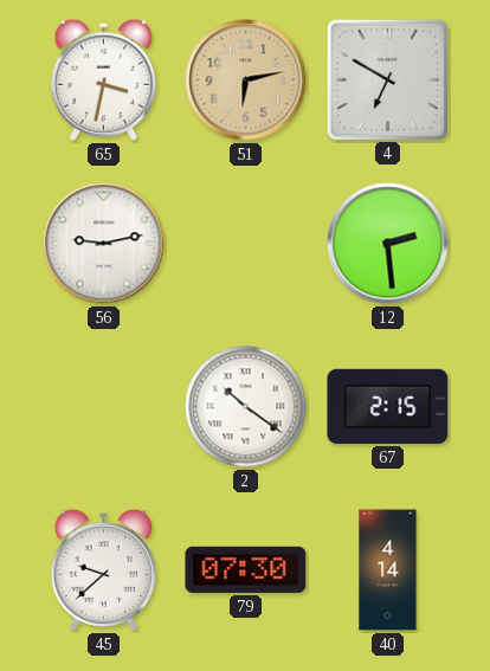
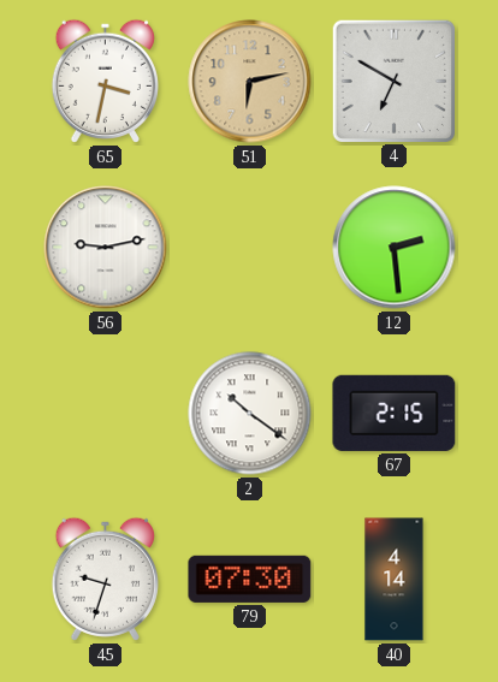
45: 9:38 -> 9:33
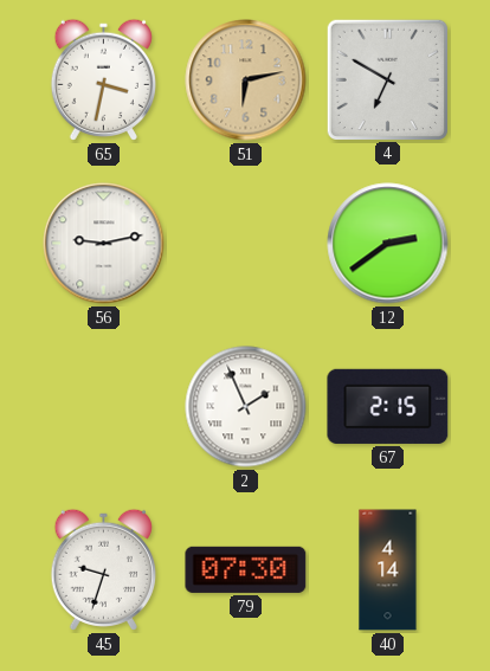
12: 2:29 -> 2:39
2: 10:21 -> 1:56
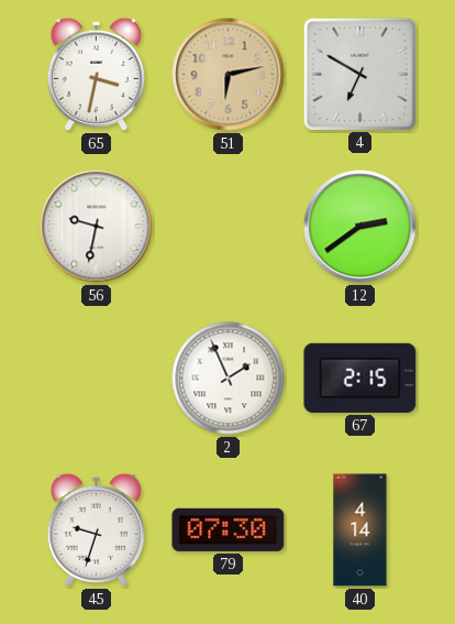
56: 9:13 -> 9:32
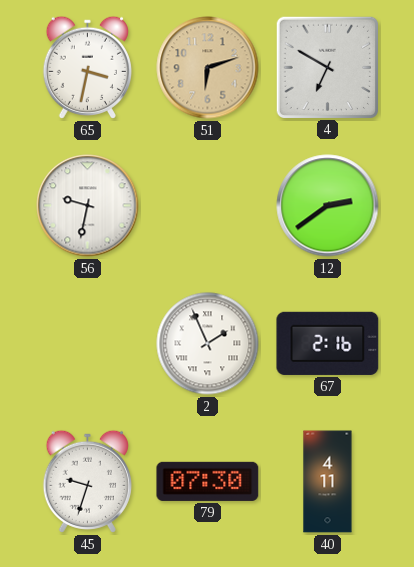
51: 6:13 -> 6:12
67: 2:15 -> 2:16
40: 4:14 -> 4:11
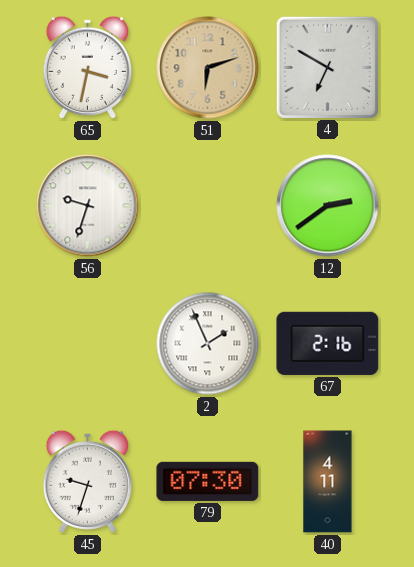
56: 9:32 -> 9:33
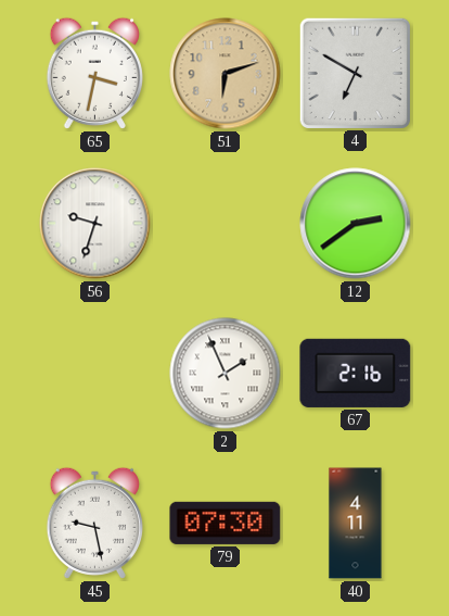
45: 9:33 -> 9:28
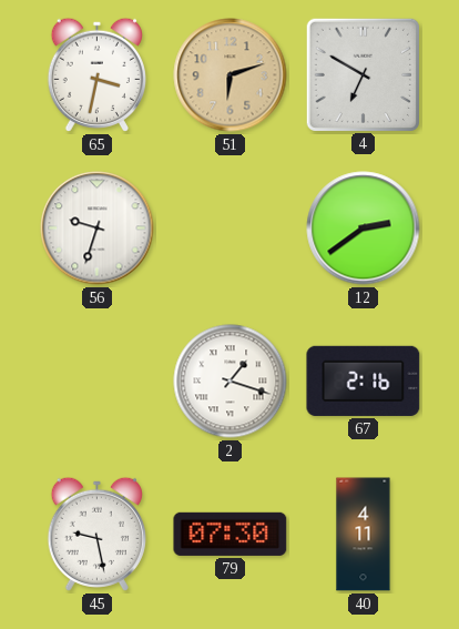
2: 1:56 -> 1:18
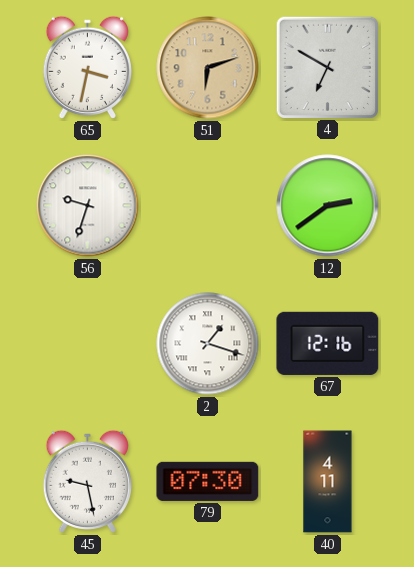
67: 2:16 -> 12:16
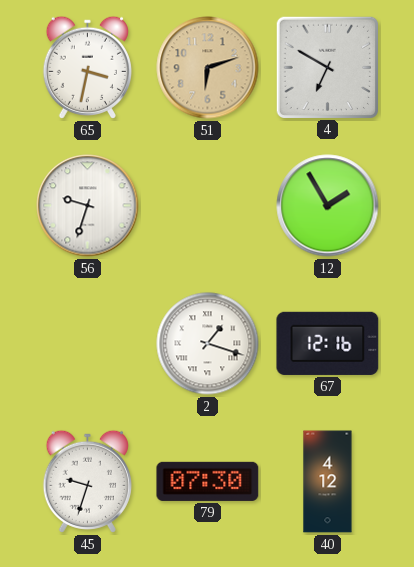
12: 2:39 -> 1:55
45: 9:28 -> 9:33
40: 4:11 -> 4:12
